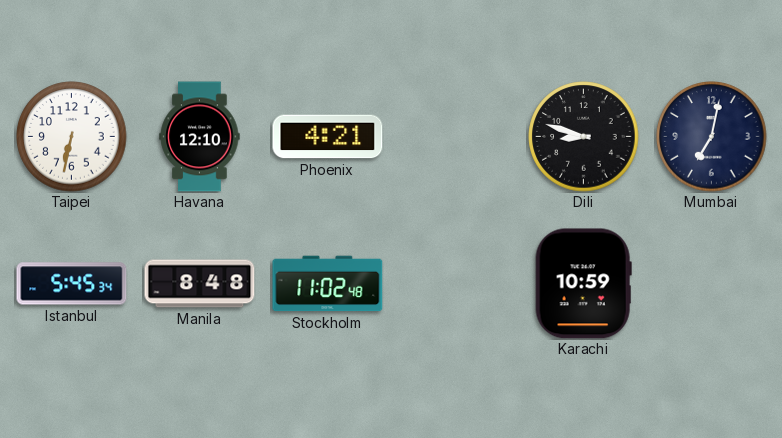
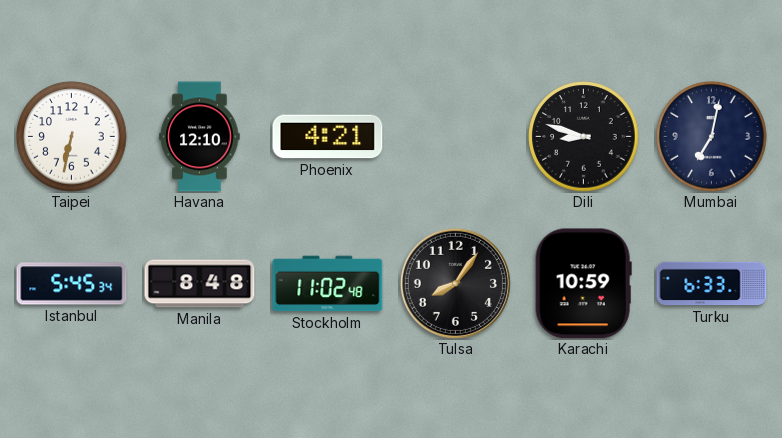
Tulsa: none -> 8:06
Turku: none -> 6:33
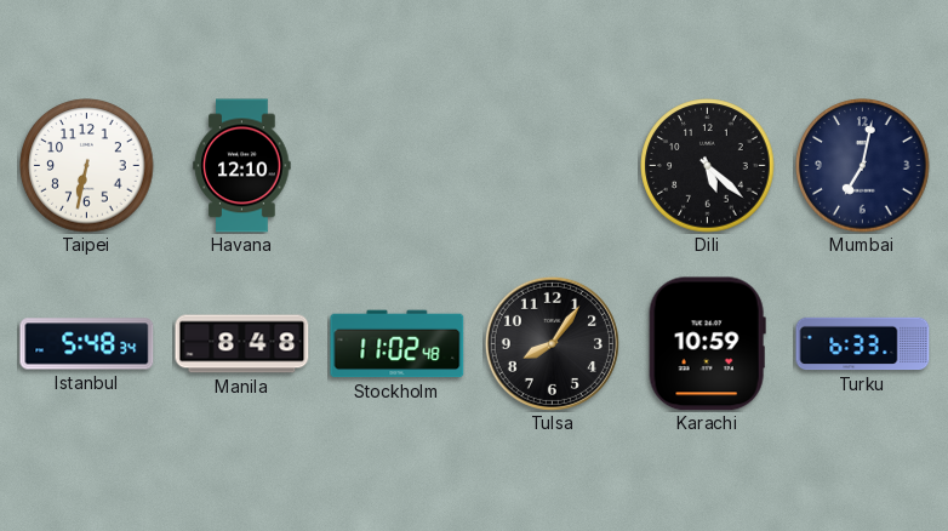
Phoenix: 4:21 -> none
Dili: 8:48 -> 5:22
Istanbul: 5:45 -> 5:48
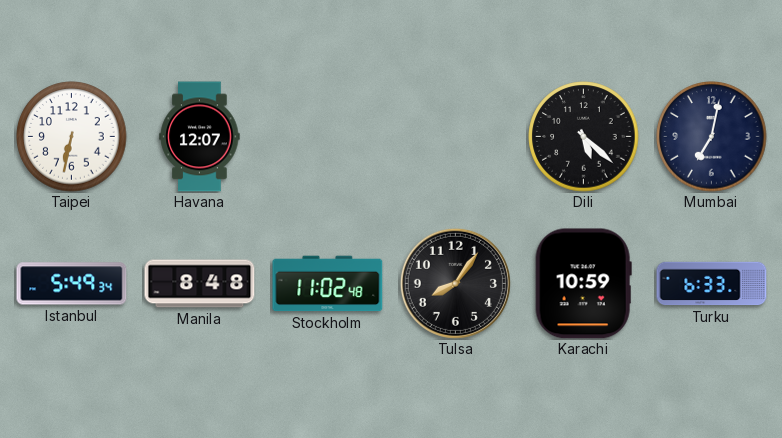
Havana: 12:10 -> 12:07
Istanbul: 5:48 -> 5:49
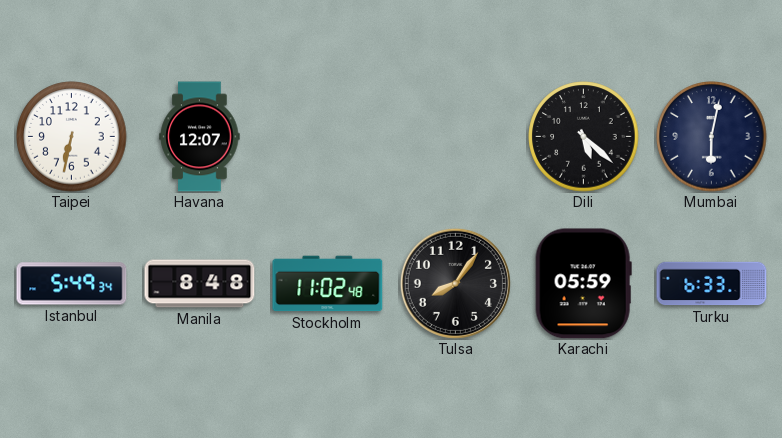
Mumbai: 7:02 -> 6:02
Karachi: 10:59 -> 05:59
